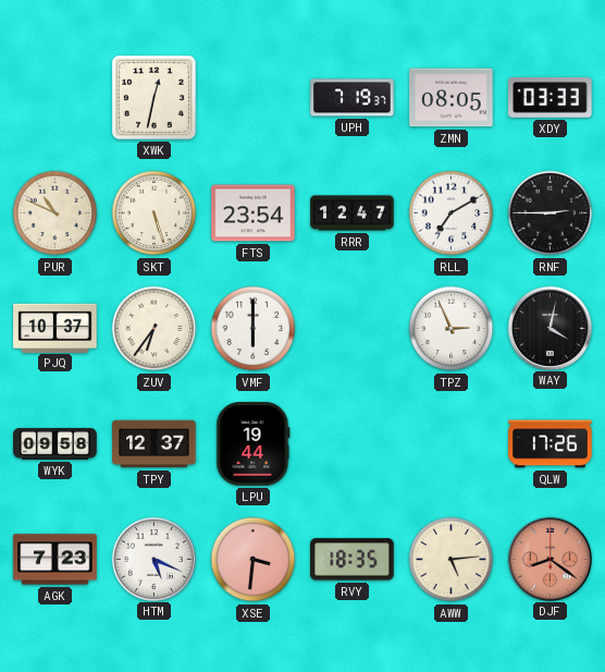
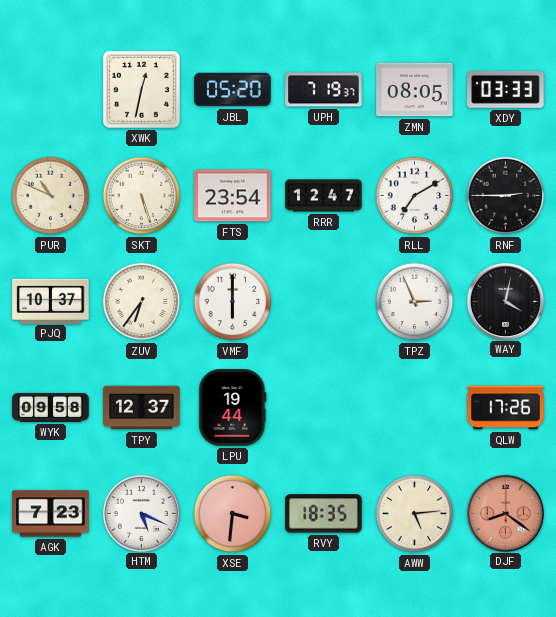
JBL: none -> 05:20
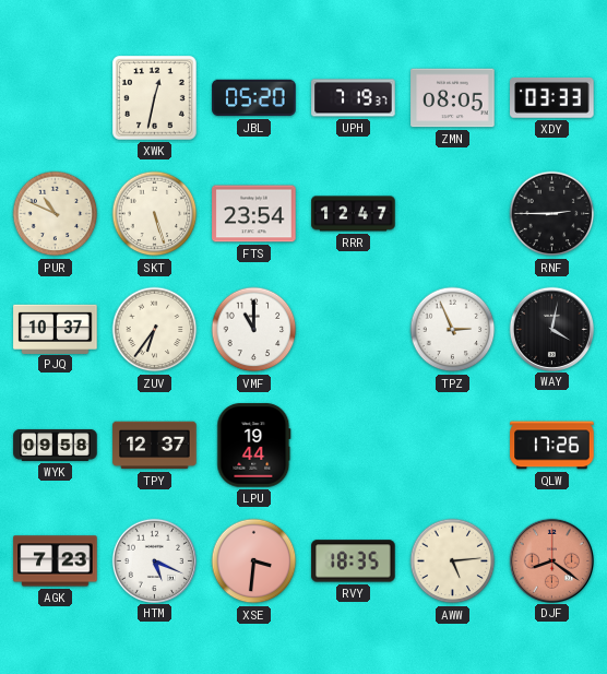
RLL: 7:10 -> none
VMF: 6:00 -> 11:00
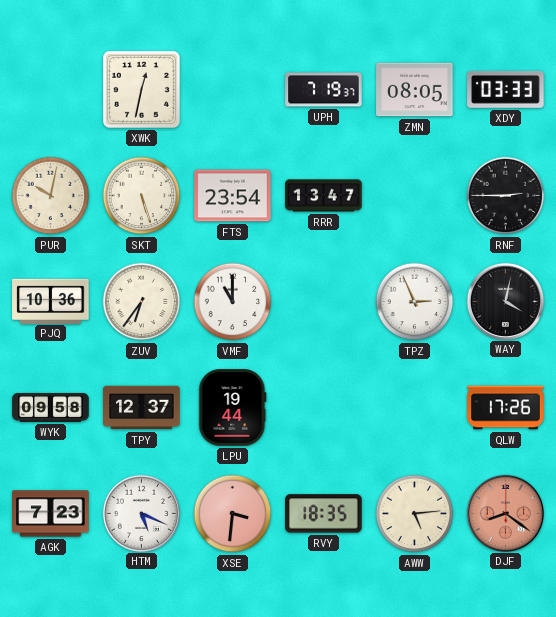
JBL: 05:20 -> none
PUR: 10:49 -> 10:02
RRR: 12:47 -> 13:47
PJQ: 10:37 -> 10:36
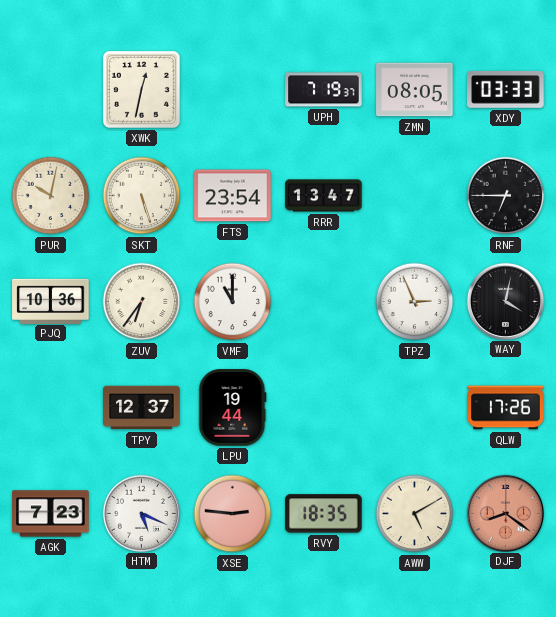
RNF: 2:45 -> 6:45
WYK: 09:58 -> none
XSE: 3:31 -> 2:46
AWW: 5:14 -> 5:10
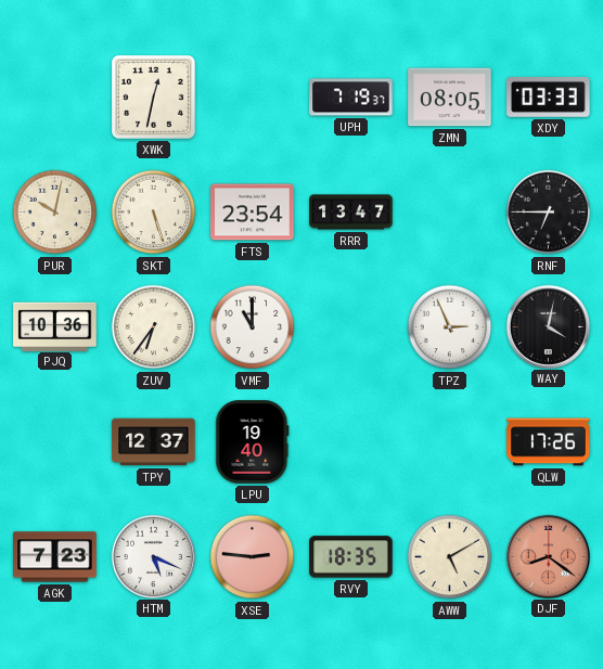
LPU: 19:44 -> 19:40
